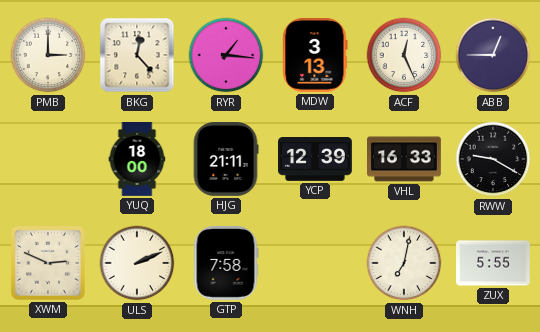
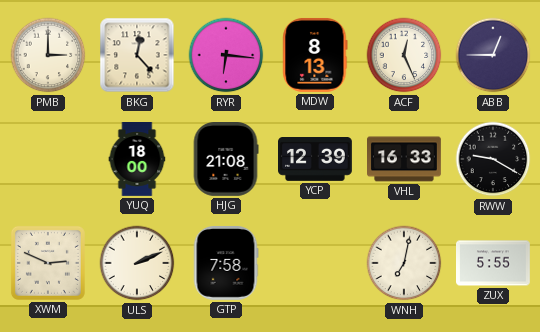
RYR: 1:16 -> 6:16
MDW: 3:13 -> 8:13
HJG: 21:11 -> 21:08
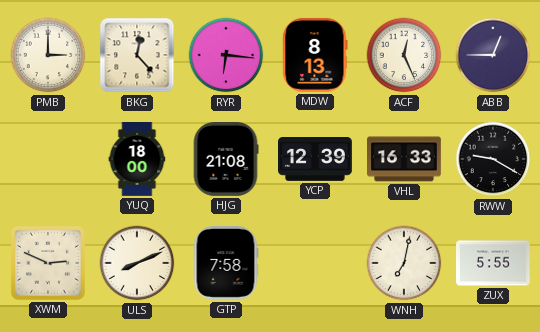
ULS: 2:11 -> 8:11
